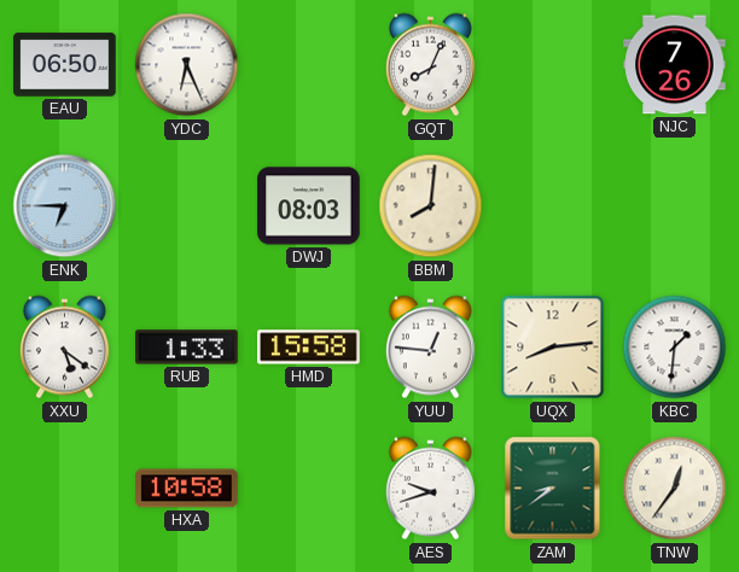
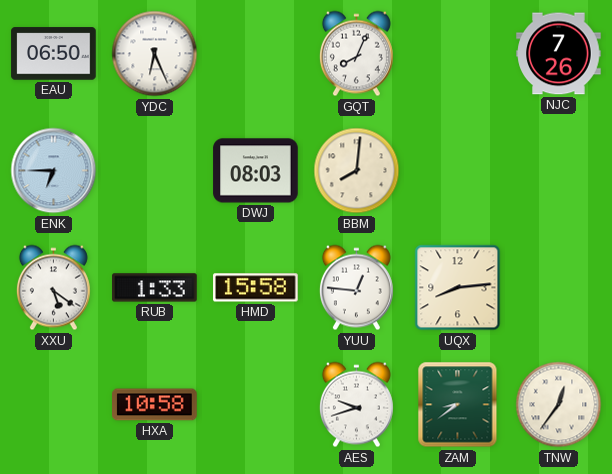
KBC: 1:31 -> none
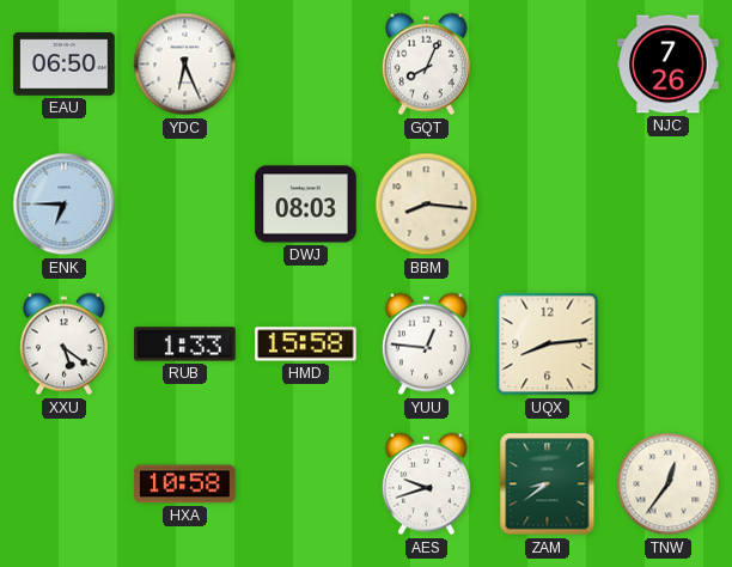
BBM: 8:01 -> 8:16
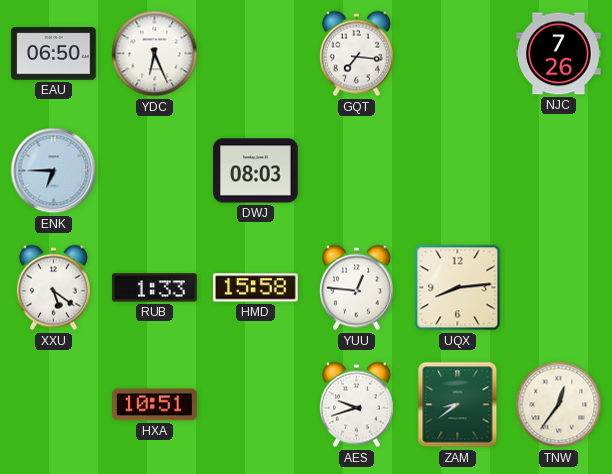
GQT: 8:04 -> 7:16
BBM: 8:16 -> none
HXA: 10:58 -> 10:51
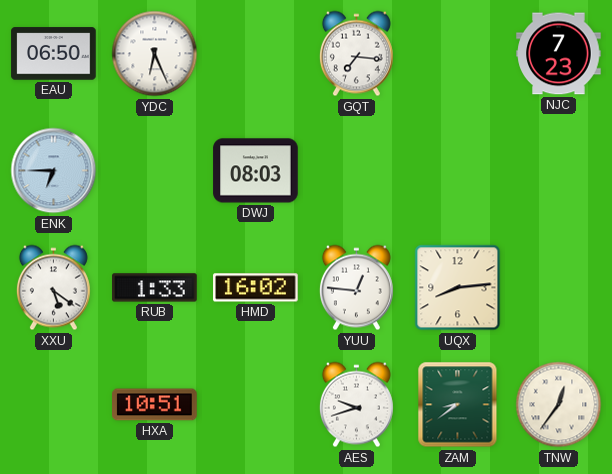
NJC: 7:26 -> 7:23
HMD: 15:58 -> 16:02
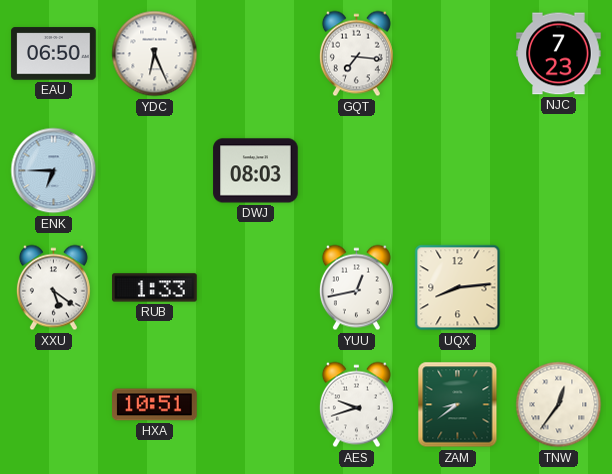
HMD: 16:02 -> none
YUU: 12:46 -> 12:43
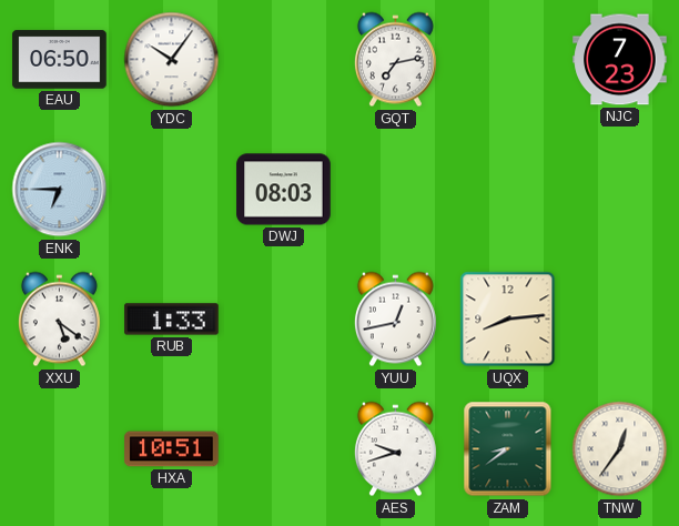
YDC: 6:26 -> 10:06
GQT: 7:16 -> 7:13
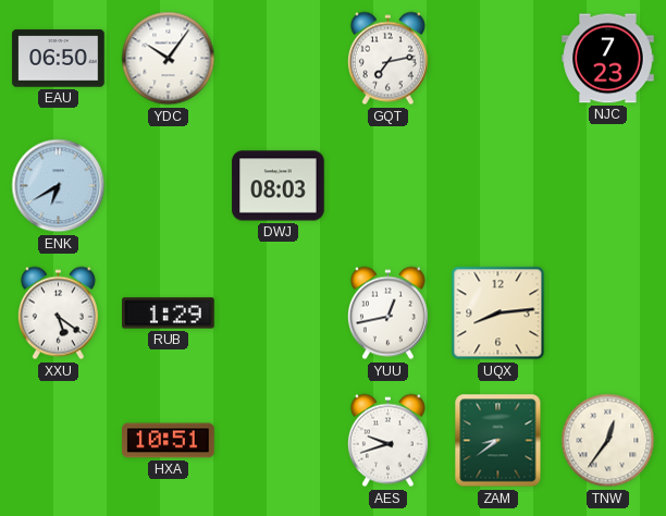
ENK: 6:45 -> 6:40
RUB: 1:33 -> 1:29
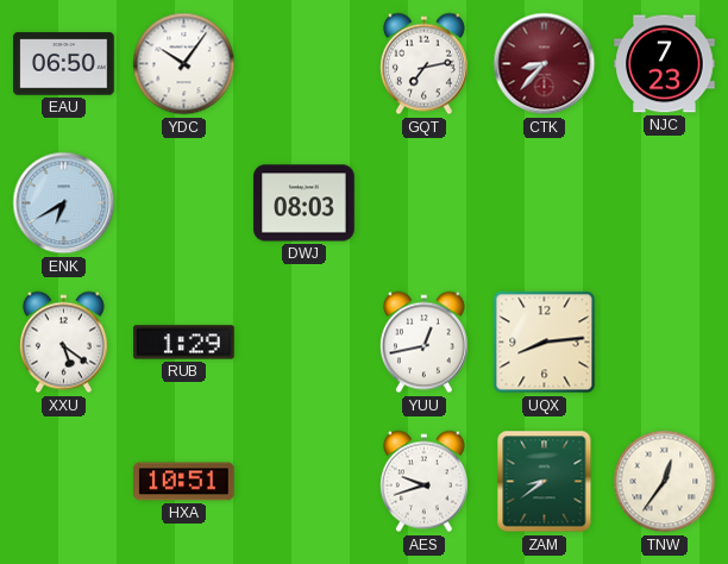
CTK: none -> 8:37
